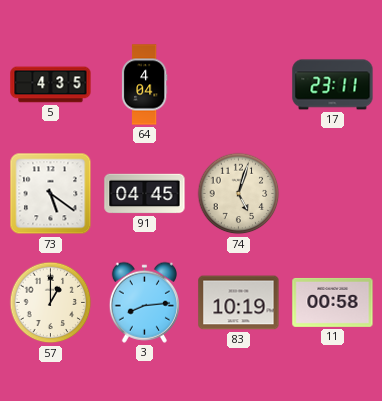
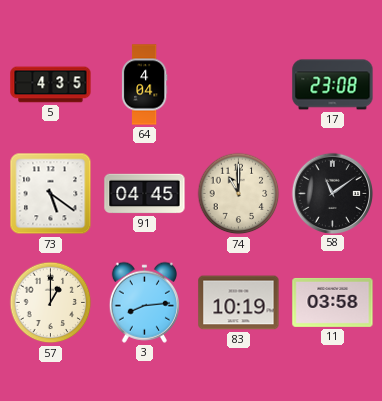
17: 23:11 -> 23:08
74: 5:03 -> 11:00
58: none -> 11:09
11: 00:58 -> 03:58
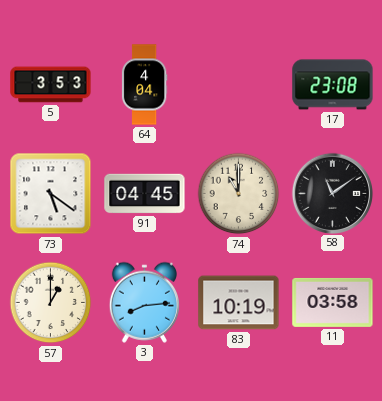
5: 4:35 -> 3:53
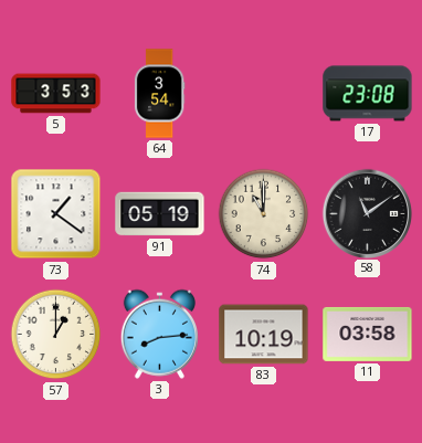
64: 4:04 -> 3:54
73: 5:21 -> 1:21
91: 04:45 -> 05:19
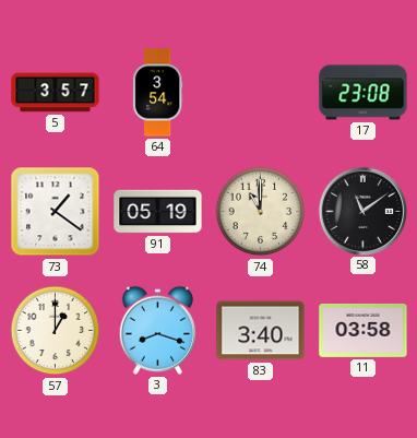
5: 3:53 -> 3:57
3: 8:14 -> 8:18
83: 10:19 -> 3:40
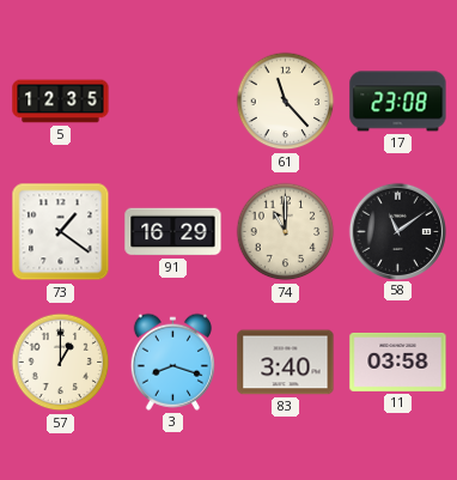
5: 3:57 -> 12:35
64: 3:54 -> none
61: none -> 11:23
91: 05:19 -> 16:29
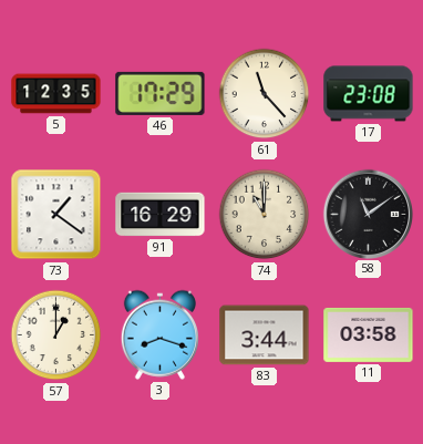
46: none -> 17:29
83: 3:40 -> 3:44
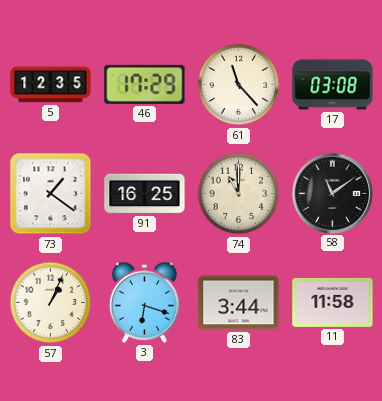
17: 23:08 -> 03:08
91: 16:29 -> 16:25
57: 1:00 -> 1:04
3: 8:18 -> 6:18
11: 03:58 -> 11:58
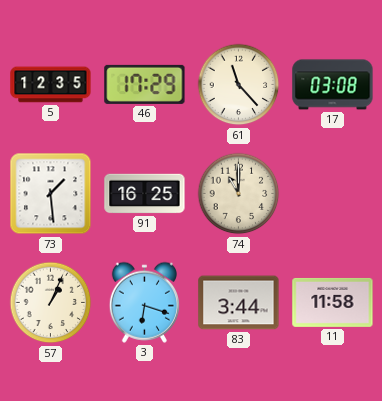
73: 1:21 -> 1:29
58: 11:09 -> none
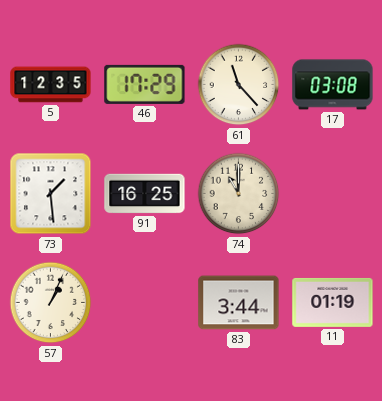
3: 6:18 -> none
11: 11:58 -> 01:19
